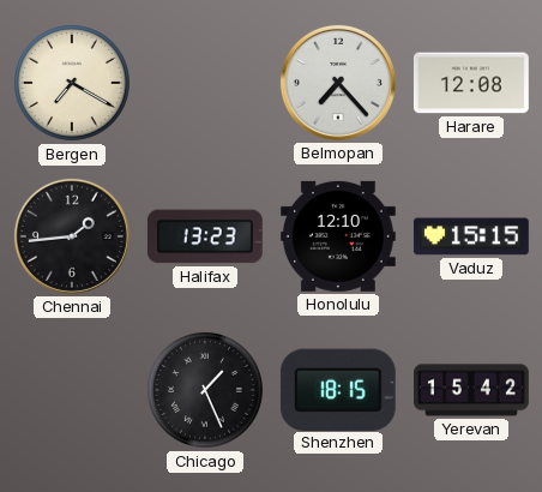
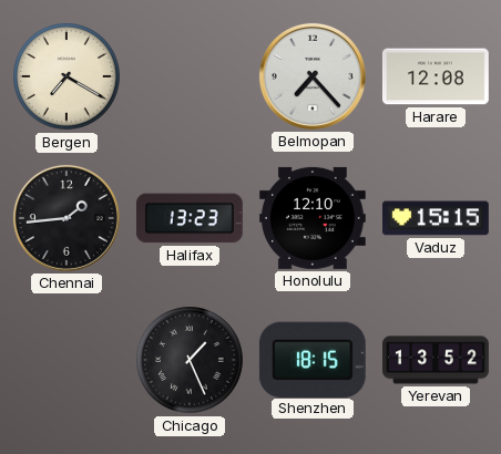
Yerevan: 15:42 -> 13:52
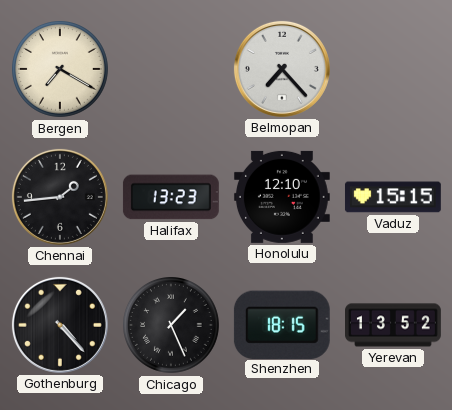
Harare: 12:08 -> none
Gothenburg: none -> 4:23
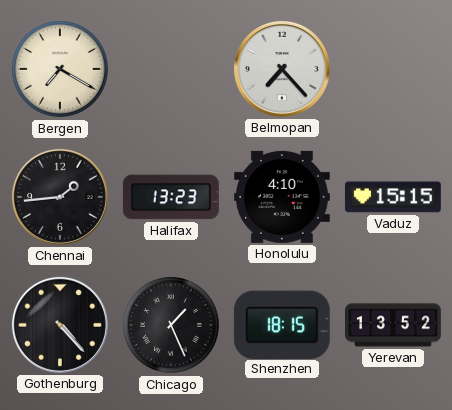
Honolulu: 12:10 -> 4:10
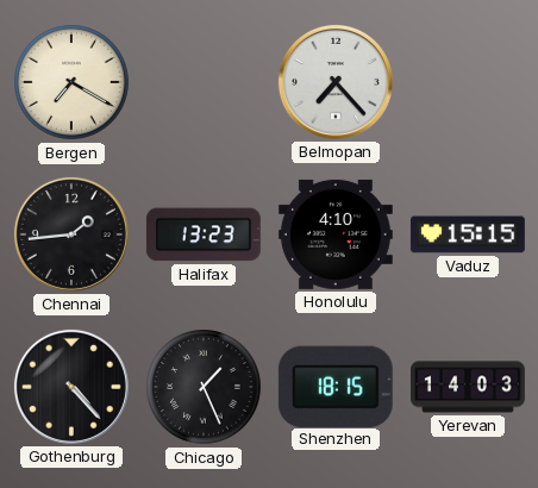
Yerevan: 13:52 -> 14:03
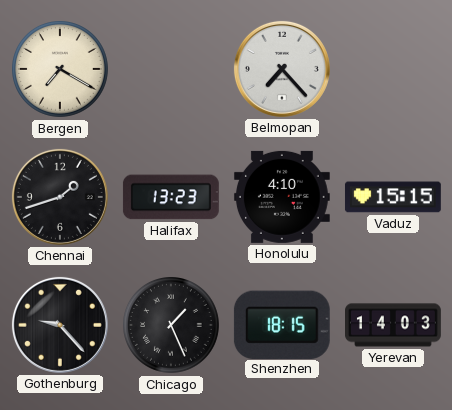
Chennai: 1:44 -> 1:42
Gothenburg: 4:23 -> 9:23
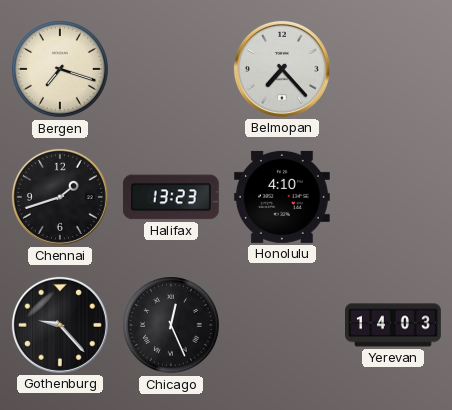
Bergen: 7:20 -> 7:18
Vaduz: 15:15 -> none
Chicago: 1:26 -> 12:26
Shenzhen: 18:15 -> none
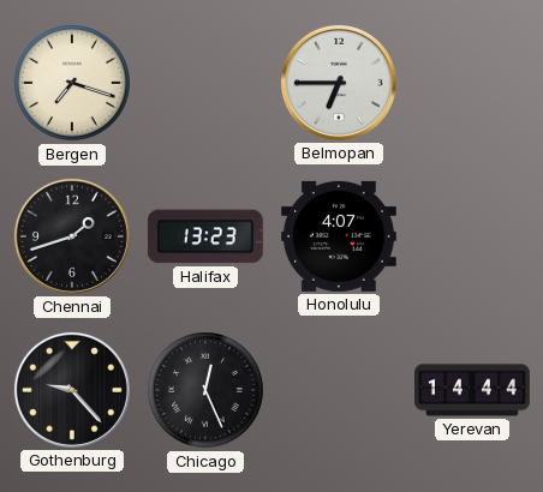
Belmopan: 7:23 -> 6:45
Honolulu: 4:10 -> 4:07
Yerevan: 14:03 -> 14:44
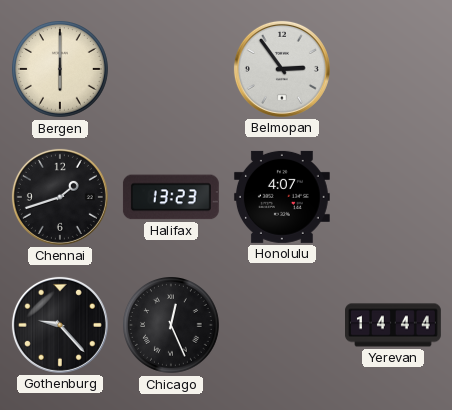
Bergen: 7:18 -> 6:00
Belmopan: 6:45 -> 2:54
